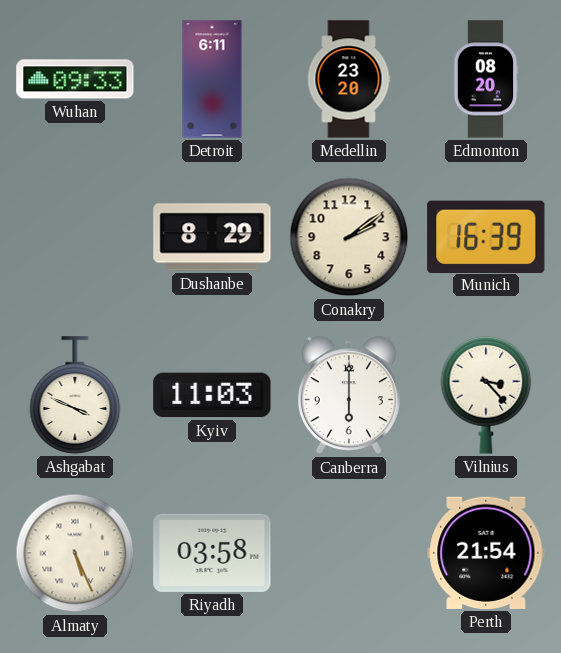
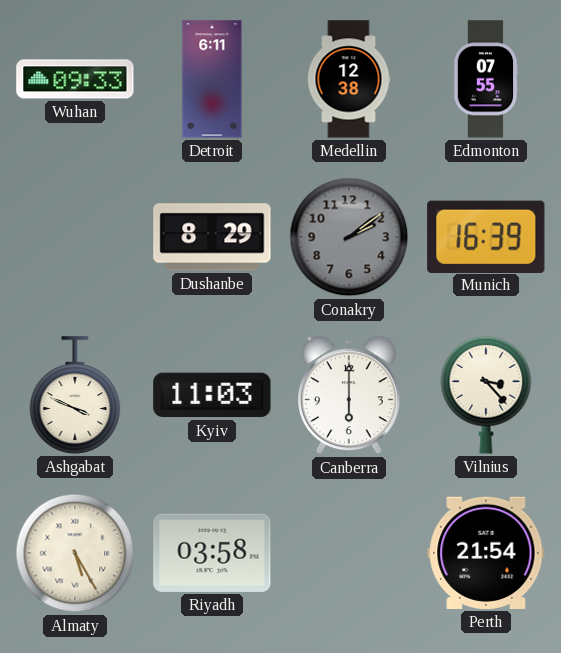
Medellin: 23:20 -> 12:38
Edmonton: 08:20 -> 07:55
Conakry dial: cream -> grey
Almaty: 5:26 -> 5:25
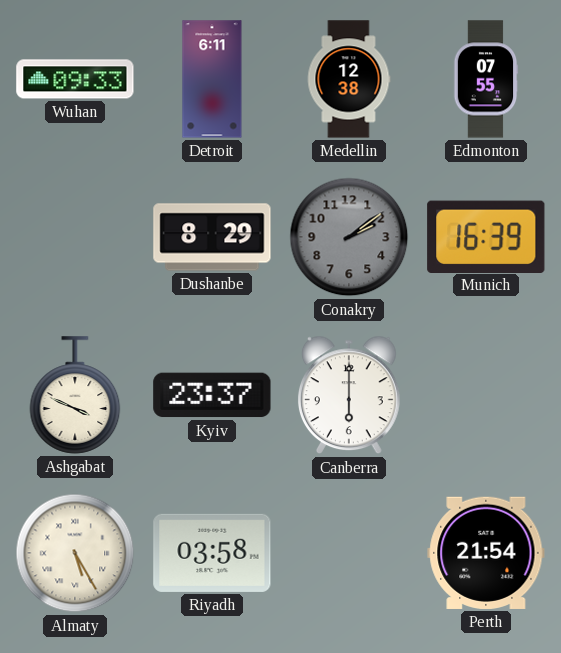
Kyiv: 11:03 -> 23:37
Vilnius: 3:23 -> none
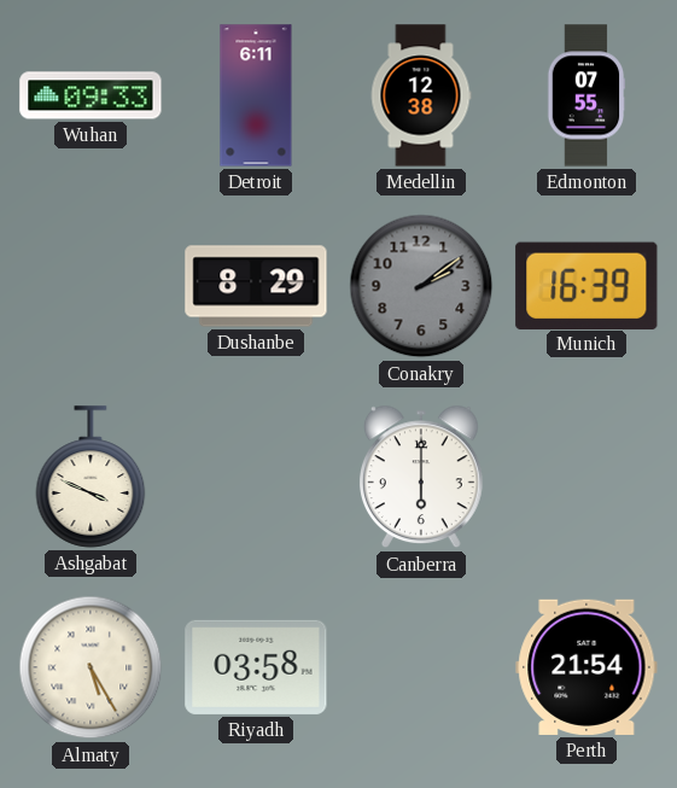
Kyiv: 23:37 -> none
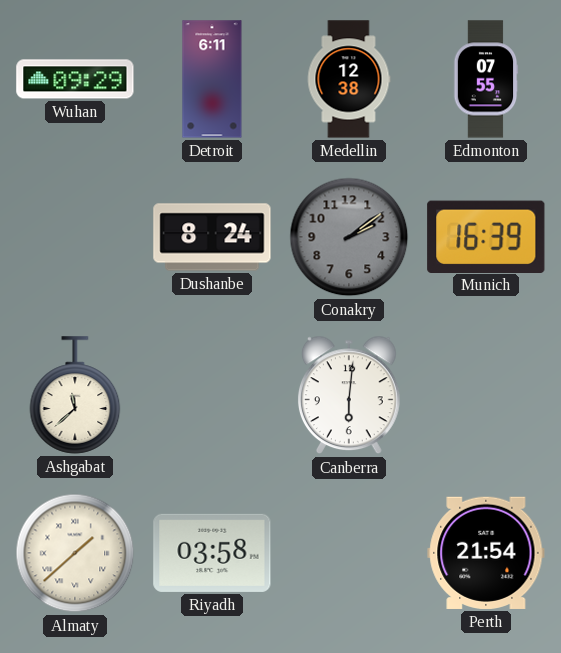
Wuhan: 09:33 -> 09:29
Dushanbe: 8:29 -> 8:24
Ashgabat: 3:49 -> 11:38
Canberra: 6:00 -> 6:01
Almaty: 5:25 -> 1:38
